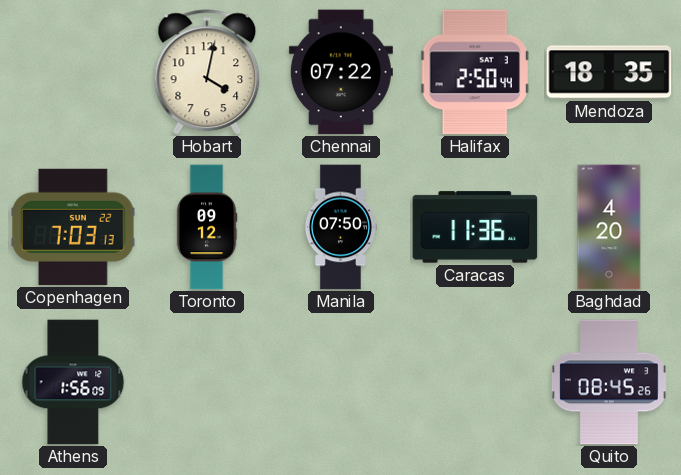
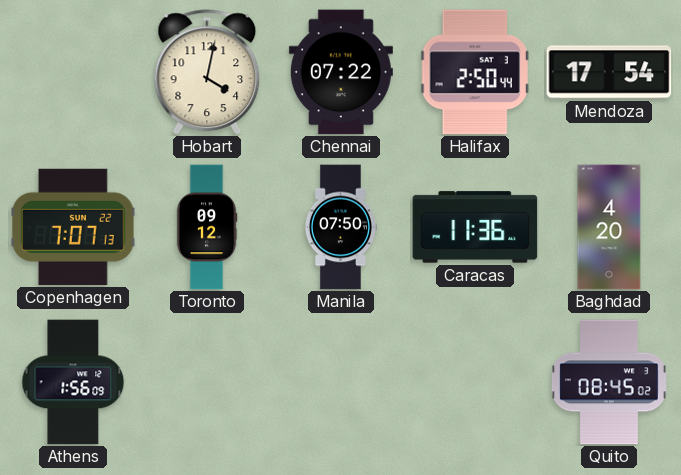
Mendoza: 18:35 -> 17:54
Copenhagen: 7:03 -> 7:07
Quito: 08:45:26 -> 08:45:02
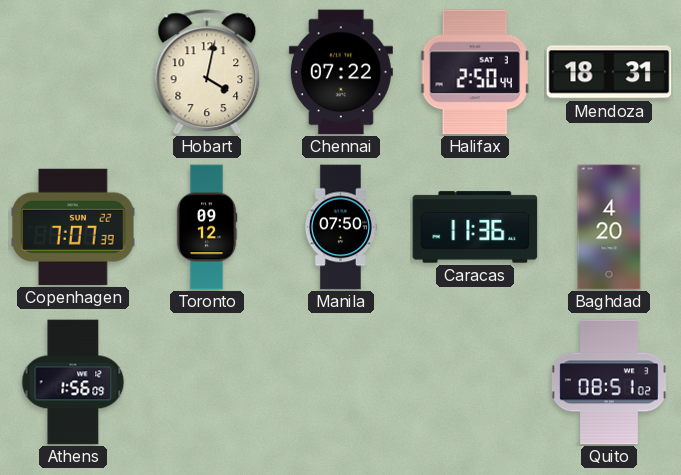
Mendoza: 17:54 -> 18:31
Copenhagen: 7:07:13 -> 7:07:39
Quito: 08:45 -> 08:51
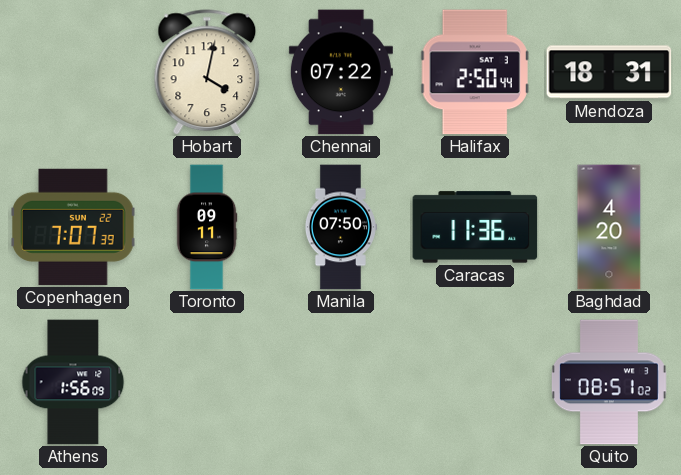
Toronto: 09:12 -> 09:11
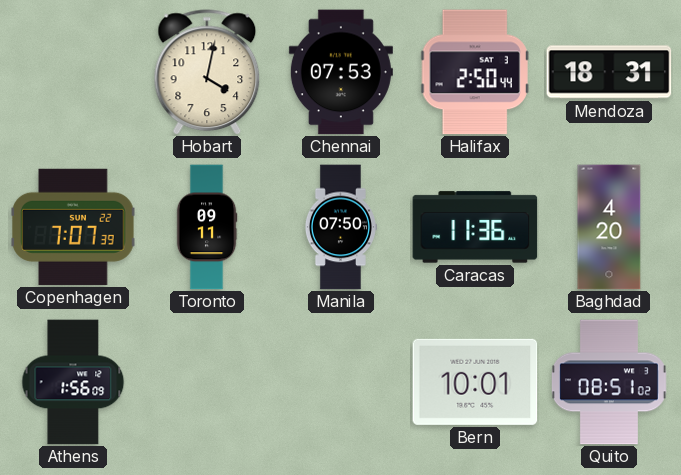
Chennai: 07:22 -> 07:53
Bern: none -> 10:01
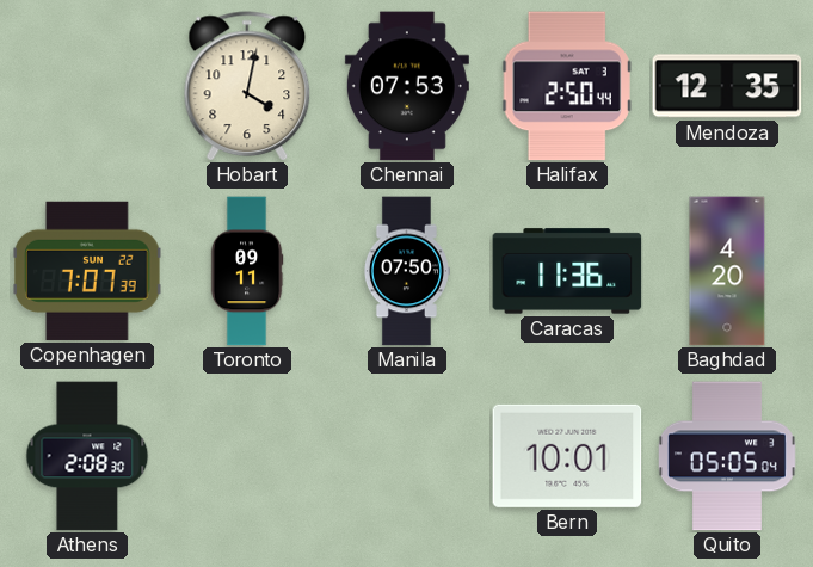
Mendoza: 18:31 -> 12:35
Athens: 1:56 -> 2:08
Quito: 08:51 -> 05:05
